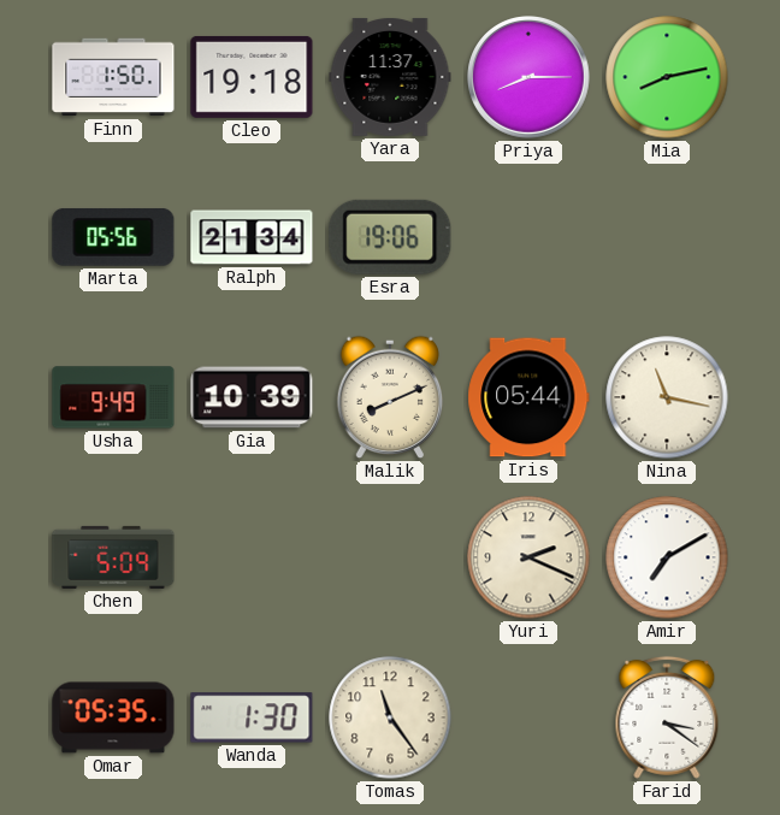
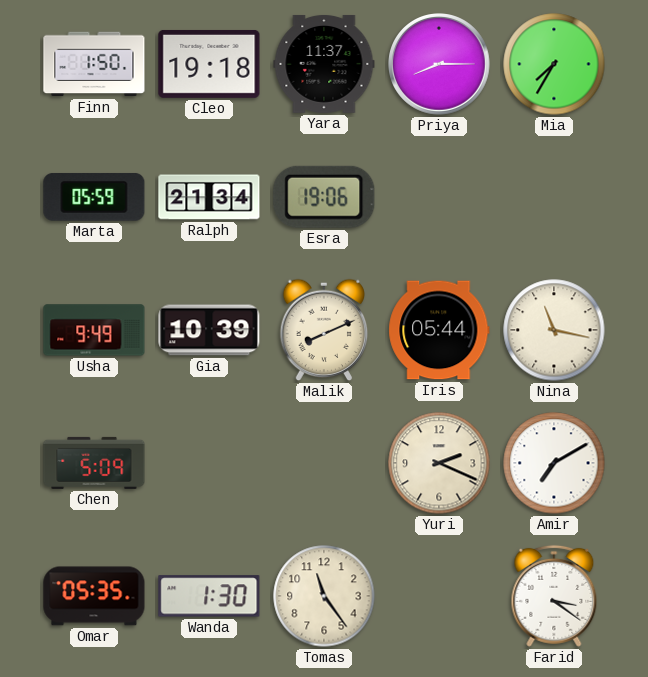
Mia: 8:13 -> 7:35
Marta: 05:56 -> 05:59
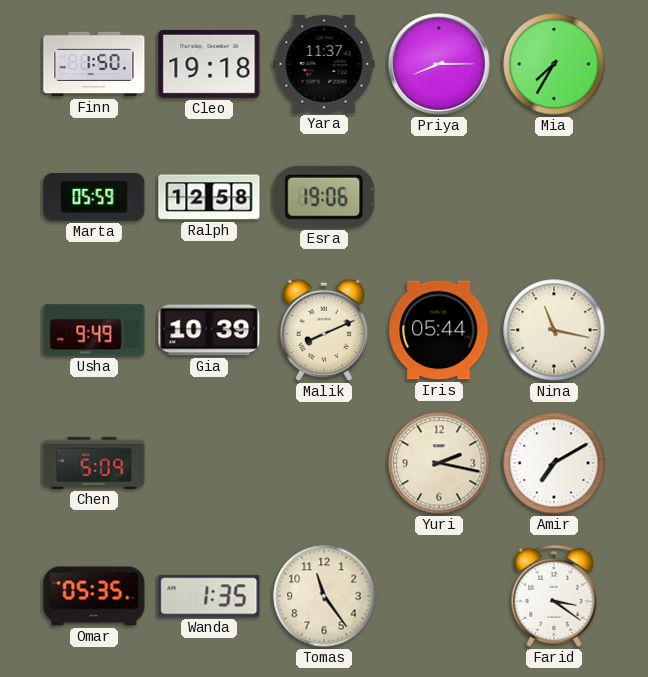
Ralph: 21:34 -> 12:58
Yuri: 2:19 -> 2:17
Wanda: 1:30 -> 1:35
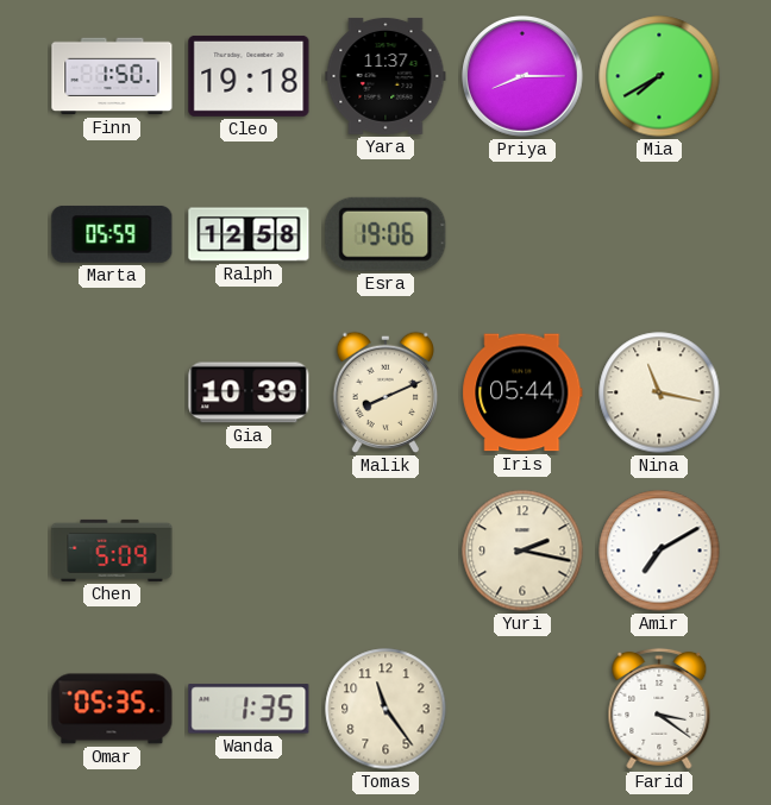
Mia: 7:35 -> 7:40
Usha: 9:49 -> none
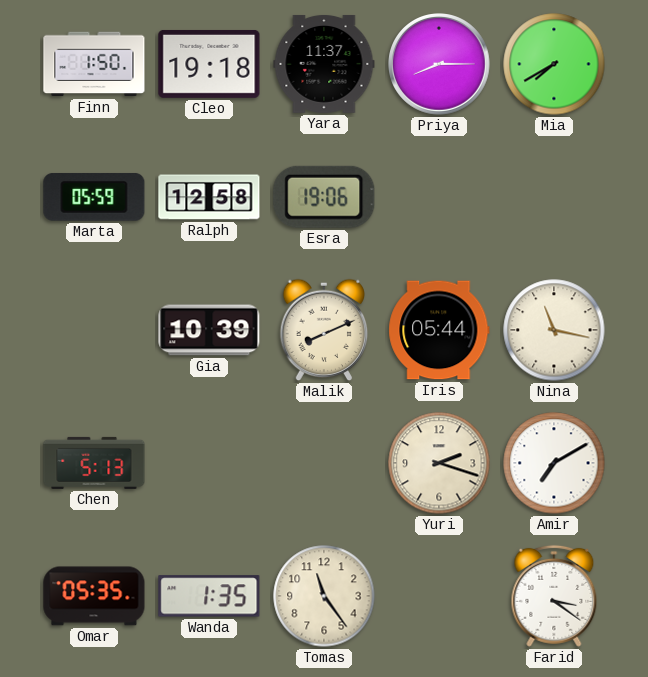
Chen: 5:09 -> 5:13
Yuri: 2:17 -> 2:18
